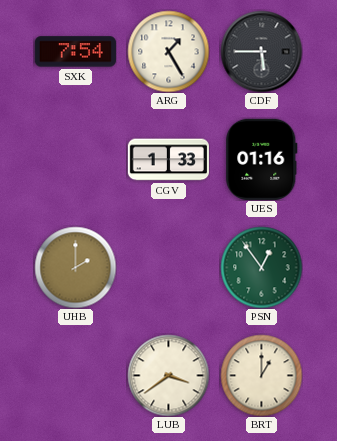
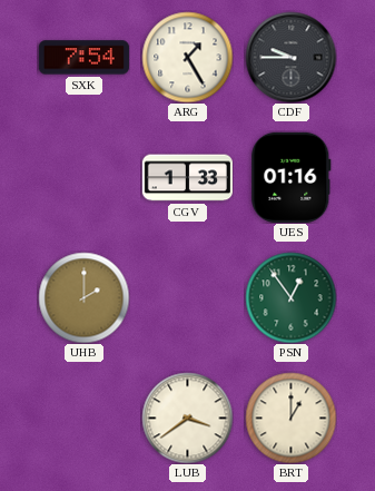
CDF: 5:45 -> 9:45
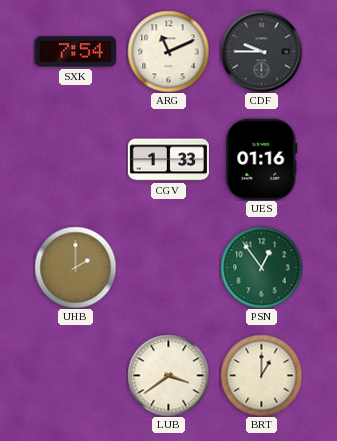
ARG: 1:25 -> 11:11
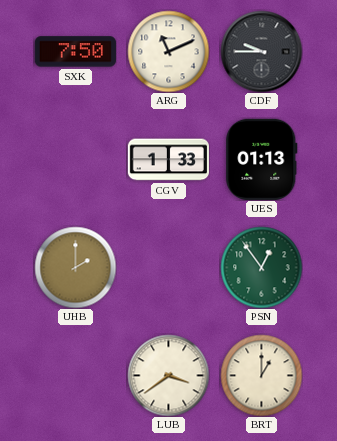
SXK: 7:54 -> 7:50
UES: 01:16 -> 01:13
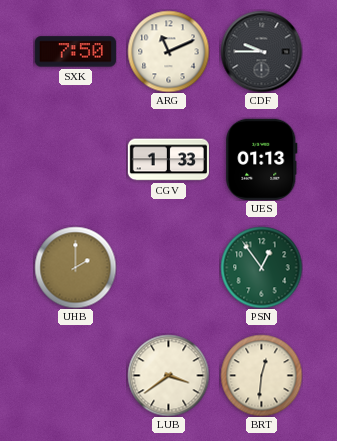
BRT: 1:00 -> 12:31
